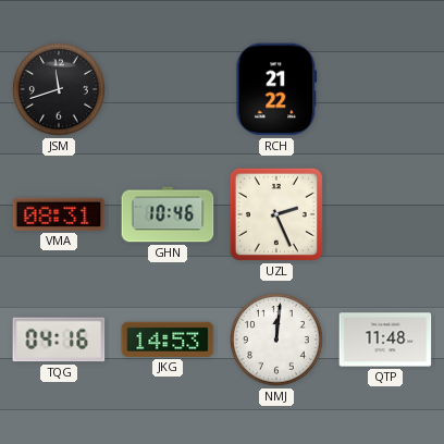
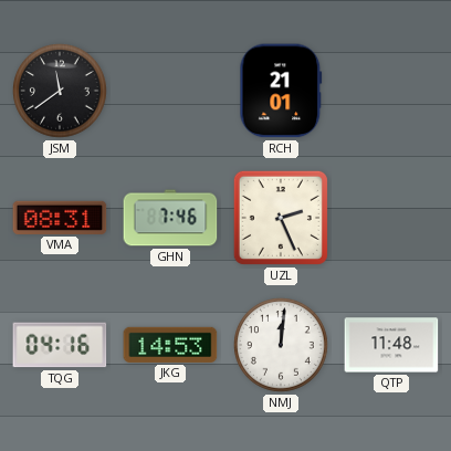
JSM: 11:42 -> 11:39
RCH: 21:22 -> 21:01
GHN: 10:46 -> 7:46
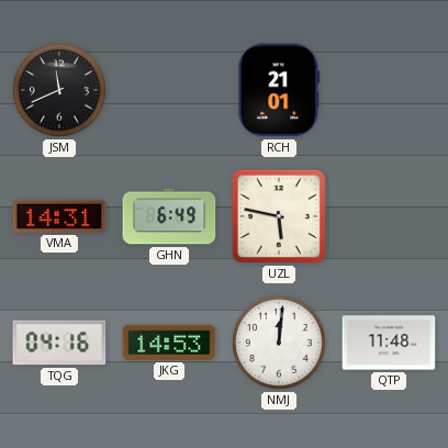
JSM: 11:39 -> 11:41
VMA: 08:31 -> 14:31
GHN: 7:46 -> 6:49
UZL: 2:26 -> 5:47
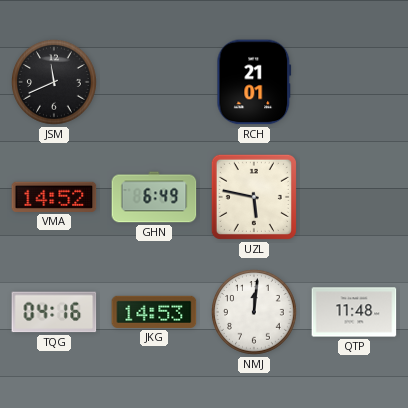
VMA: 14:31 -> 14:52
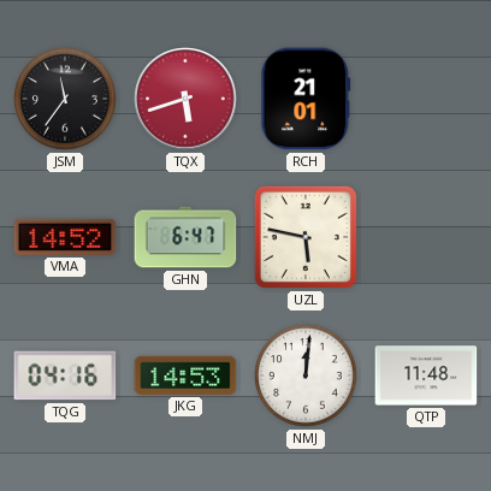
JSM: 11:41 -> 11:36
TQX: none -> 5:42
GHN: 6:49 -> 6:47
